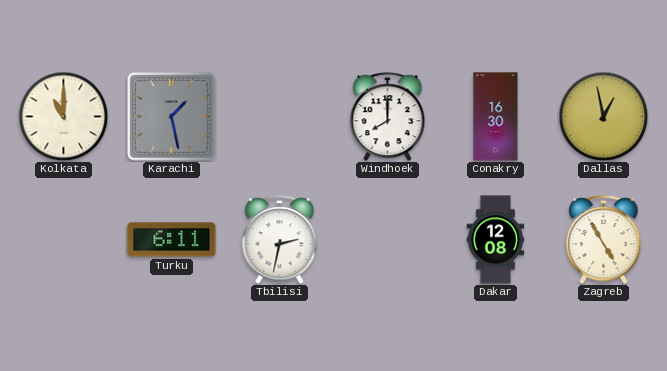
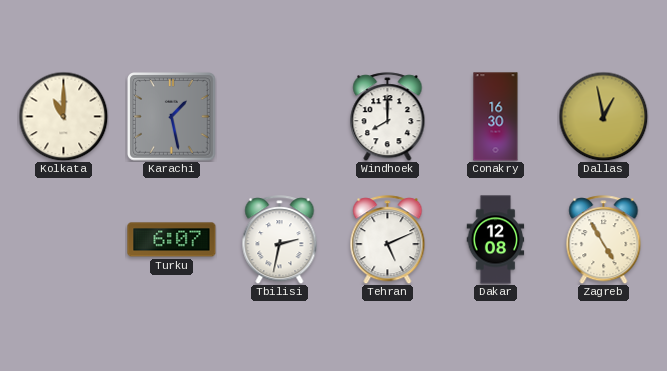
Turku: 6:11 -> 6:07
Tehran: none -> 5:11
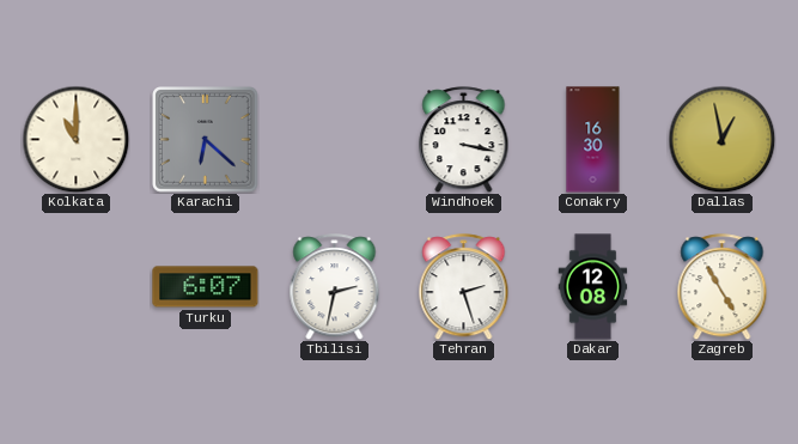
Karachi: 1:28 -> 6:22
Windhoek: 8:00 -> 3:17
Tehran: 5:11 -> 2:27
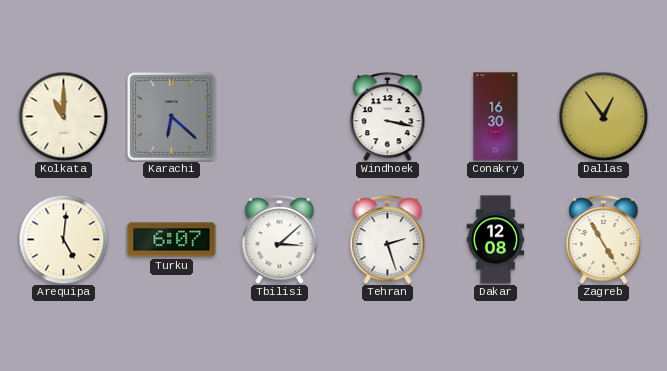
Dallas: 12:58 -> 12:54
Arequipa: none -> 5:01
Tbilisi: 2:32 -> 3:08
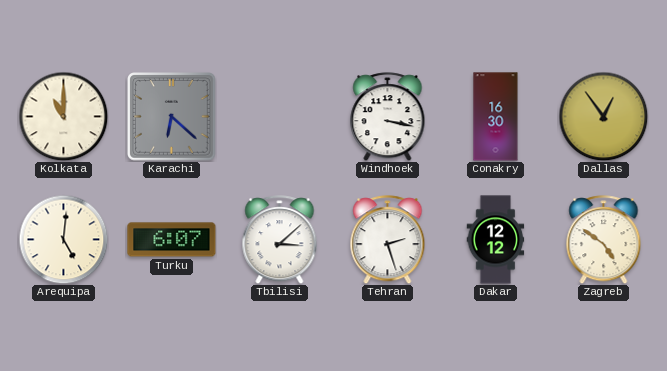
Dakar: 12:08 -> 12:12
Zagreb: 4:55 -> 4:51
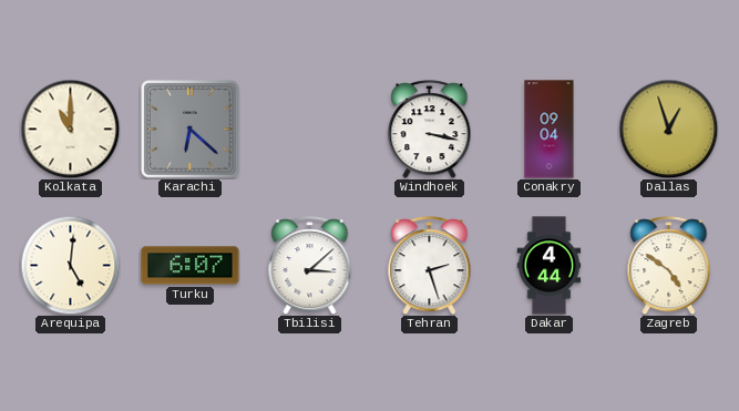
Conakry: 16:30 -> 09:04
Dallas: 12:54 -> 12:57
Dakar: 12:12 -> 4:44
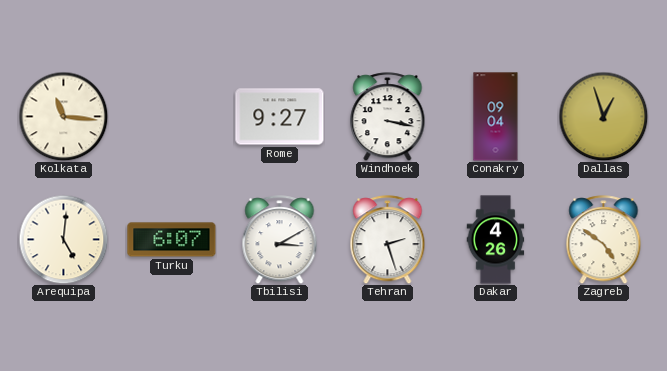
Kolkata: 11:00 -> 11:16
Karachi: 6:22 -> none
Rome: none -> 9:27
Tbilisi: 3:08 -> 3:10
Dakar: 4:44 -> 4:26
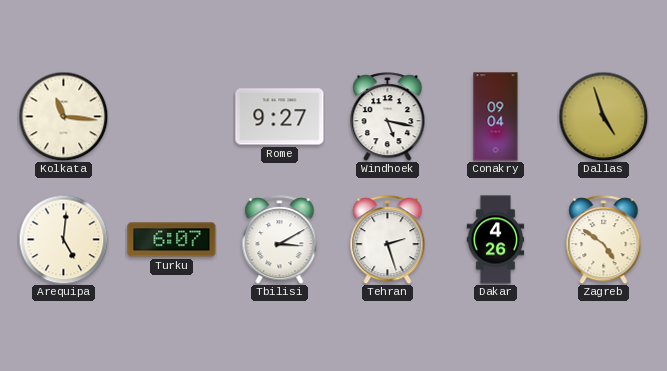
Windhoek: 3:17 -> 5:17
Dallas: 12:57 -> 4:57
